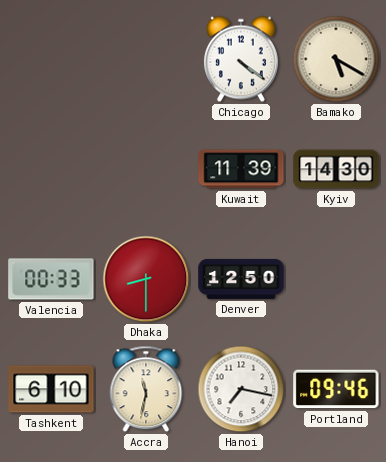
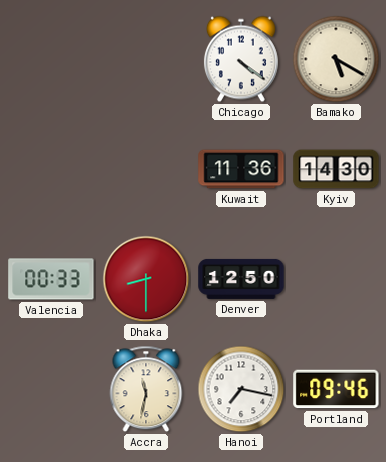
Kuwait: 11:39 -> 11:36
Tashkent: 6:10 -> none
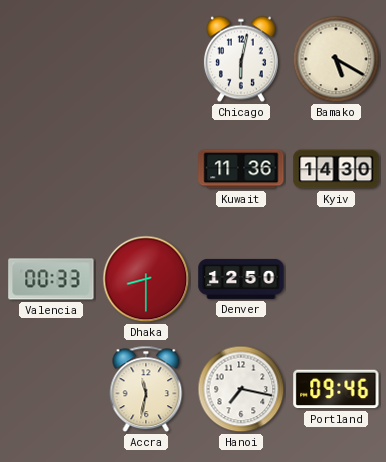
Chicago: 4:21 -> 6:02
